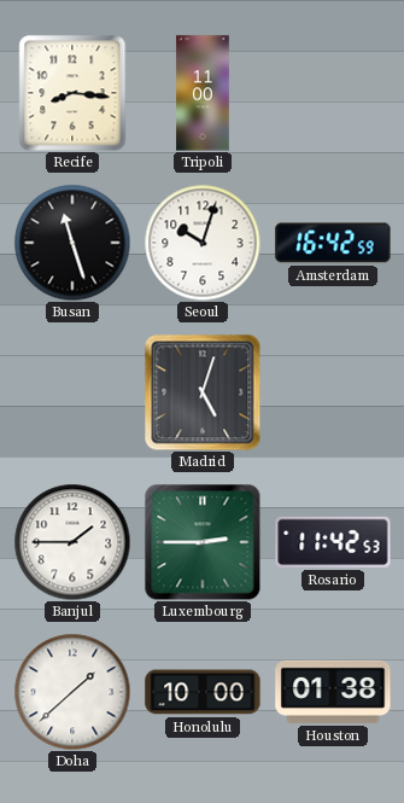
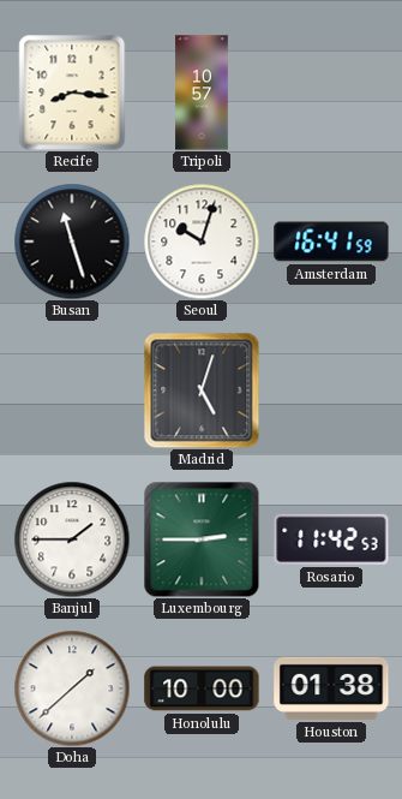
Tripoli: 11:00 -> 10:57
Amsterdam: 16:42 -> 16:41
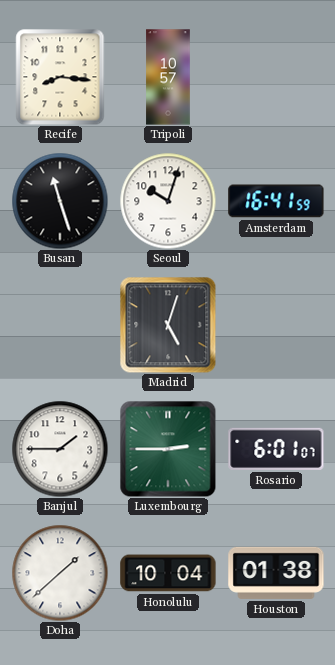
Rosario: 11:42 -> 6:01
Honolulu: 10:00 -> 10:04
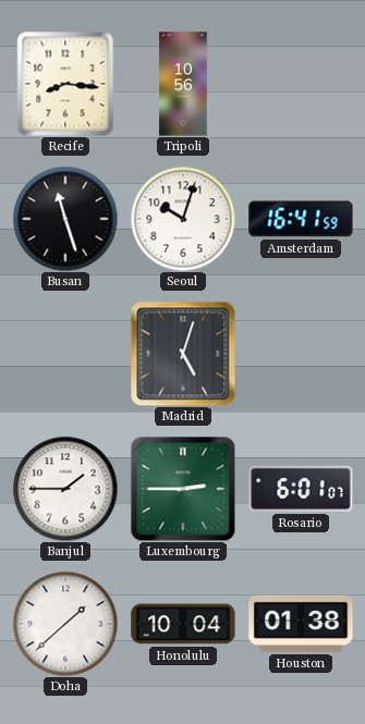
Tripoli: 10:57 -> 10:56
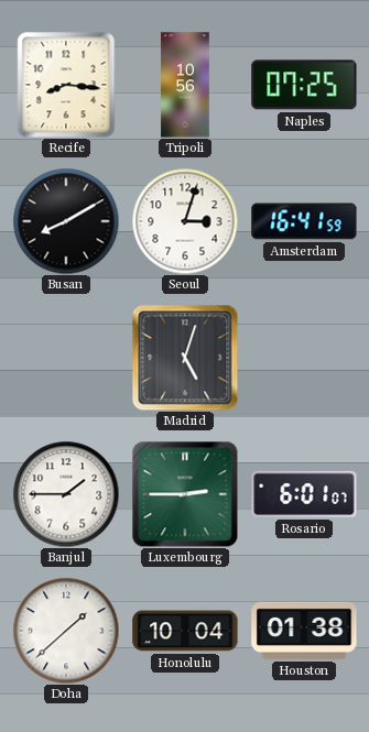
Naples: none -> 07:25
Busan: 11:27 -> 8:10
Seoul: 10:03 -> 3:03
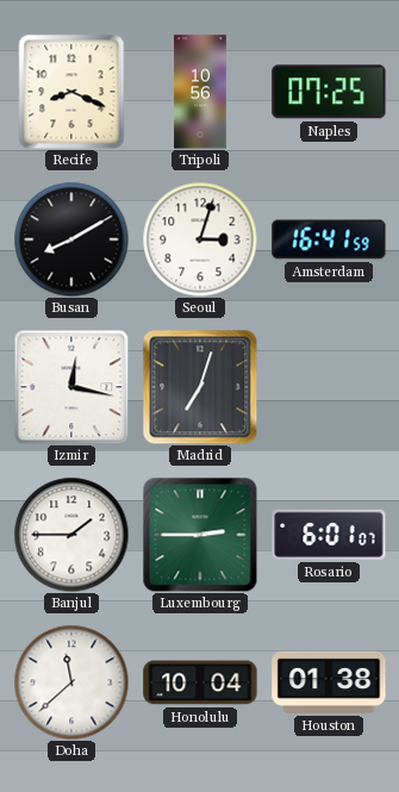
Recife: 8:16 -> 8:19
Izmir: none -> 12:17
Madrid: 5:03 -> 7:03
Doha: 1:38 -> 11:38
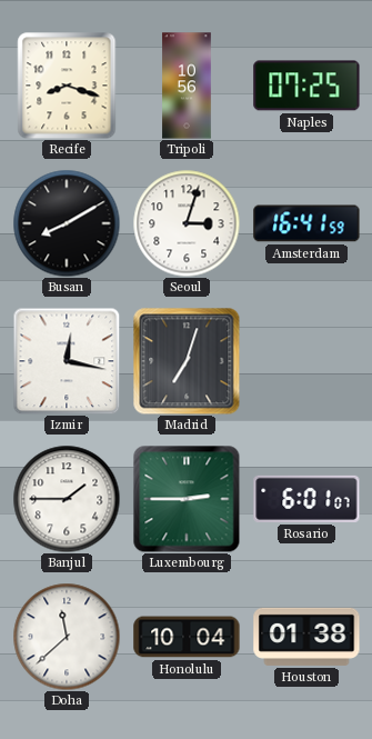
Recife: 8:19 -> 8:18
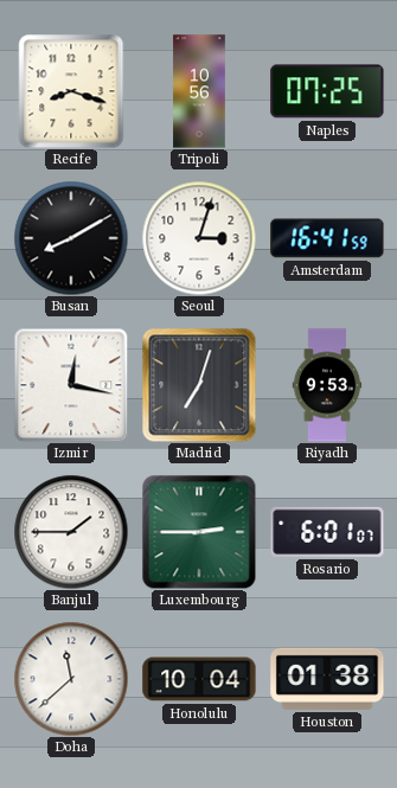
Riyadh: none -> 9:53
